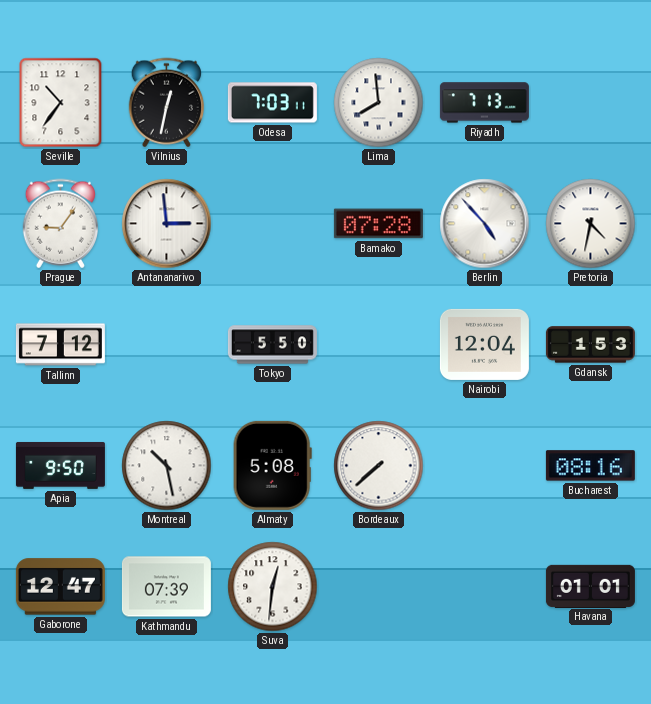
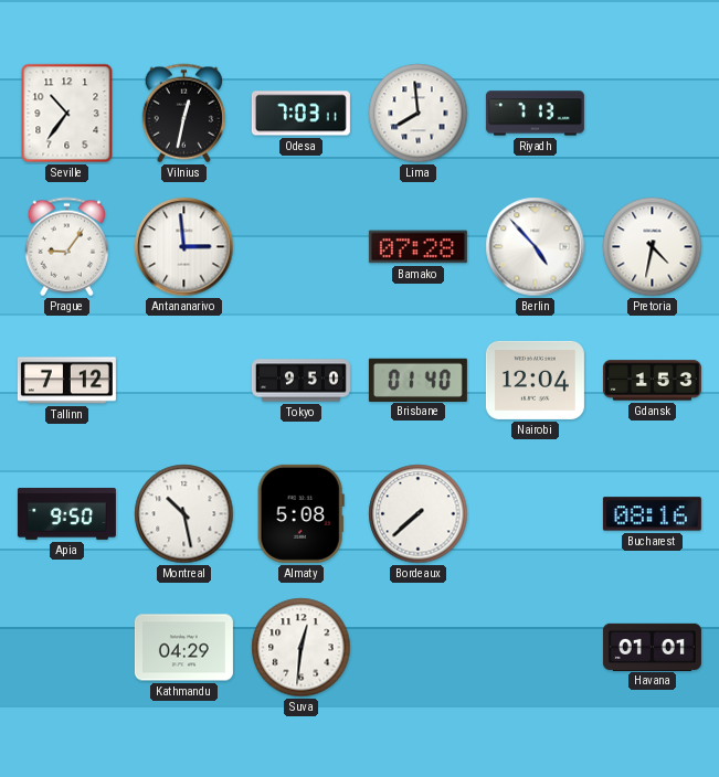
Tokyo: 5:50 -> 9:50
Brisbane: none -> 01:40
Gaborone: 12:47 -> none
Kathmandu: 07:39 -> 04:29
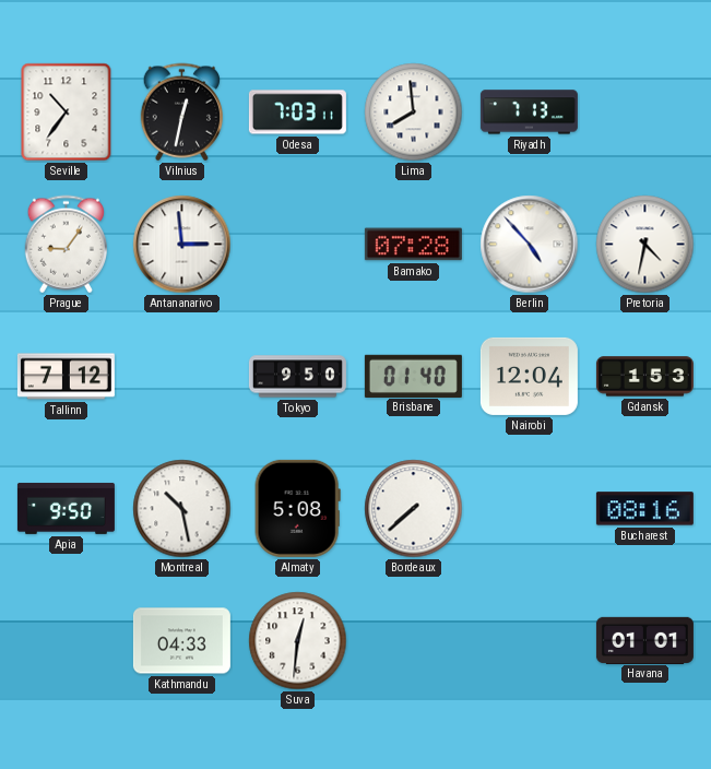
Kathmandu: 04:29 -> 04:33
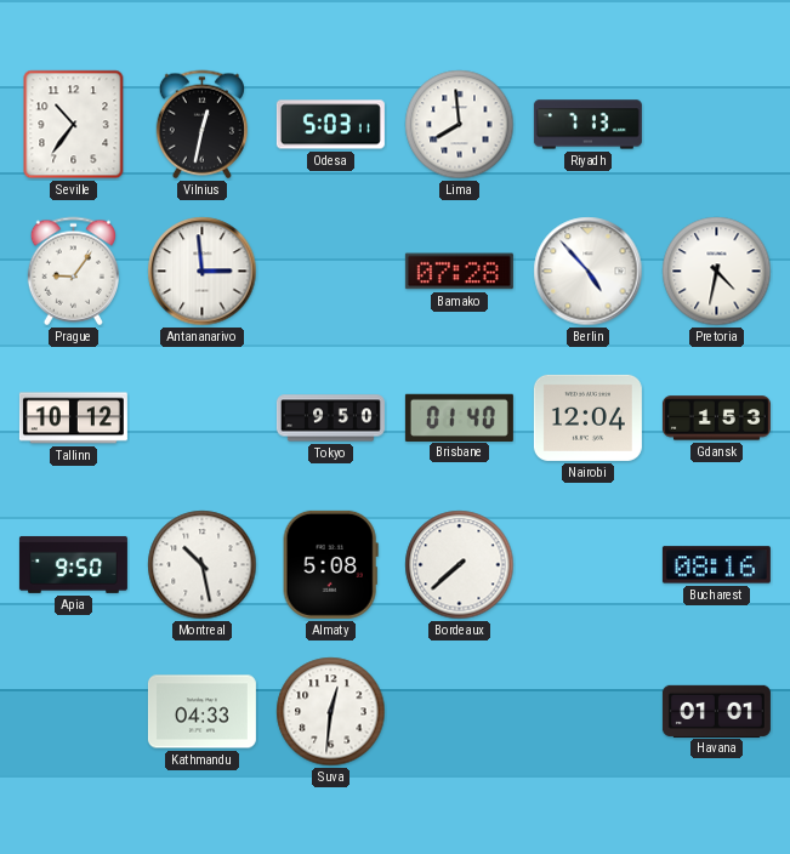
Odesa: 7:03 -> 5:03
Tallinn: 7:12 -> 10:12
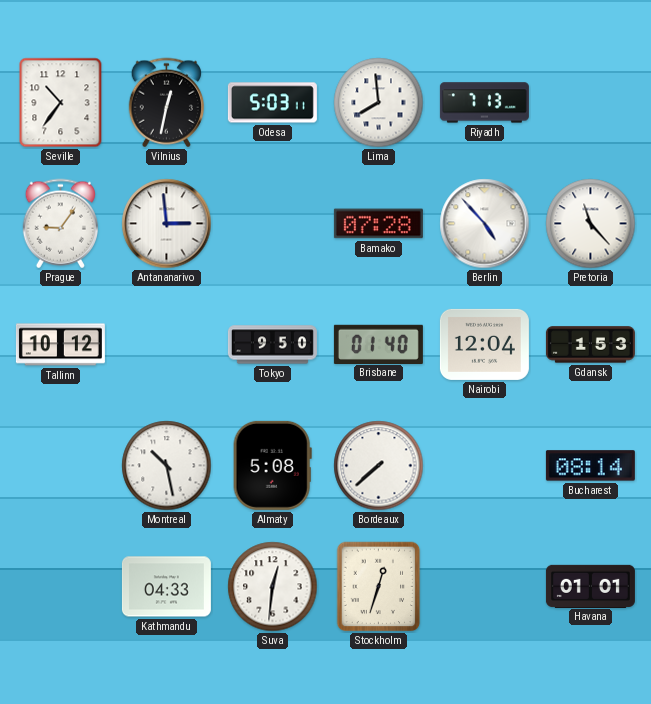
Pretoria: 4:32 -> 11:23
Apia: 9:50 -> none
Bucharest: 08:16 -> 08:14
Stockholm: none -> 12:33
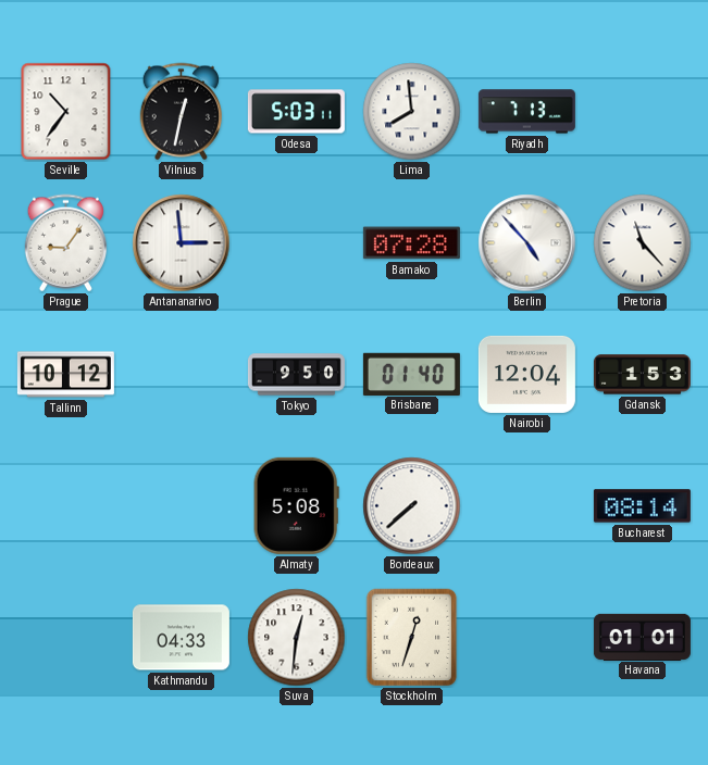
Montreal: 10:28 -> none
